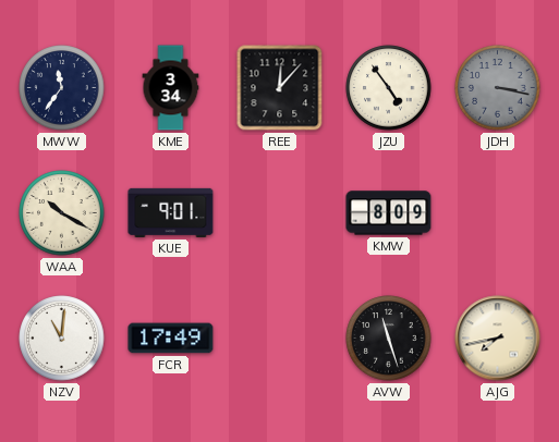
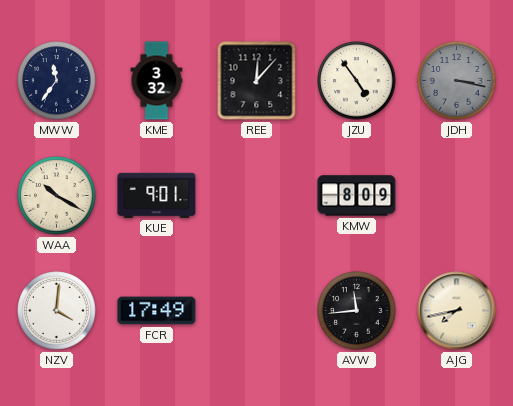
KME: 3:34 -> 3:32
NZV: 11:01 -> 4:01
AVW: 11:27 -> 11:44
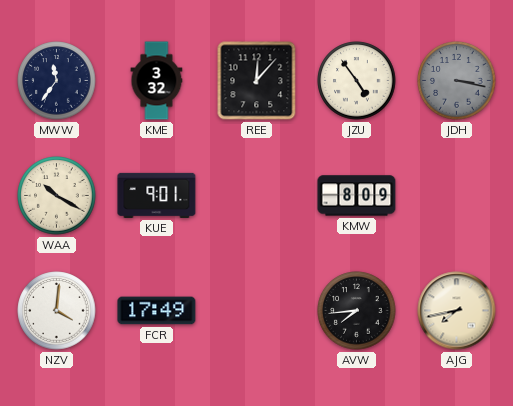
AVW: 11:44 -> 7:44
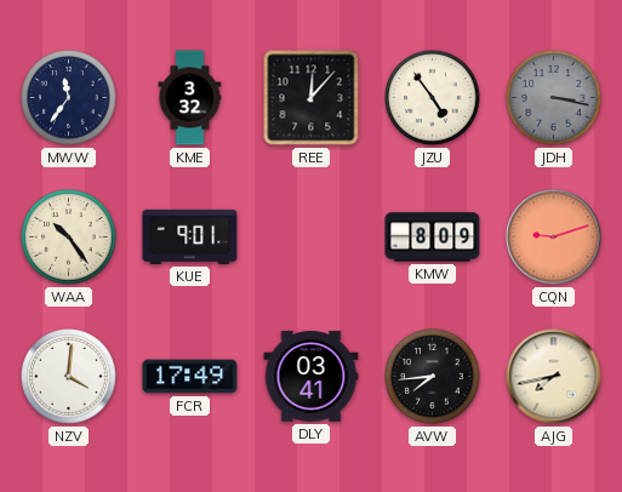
WAA: 10:20 -> 10:24
CQN: none -> 9:12
DLY: none -> 03:41
